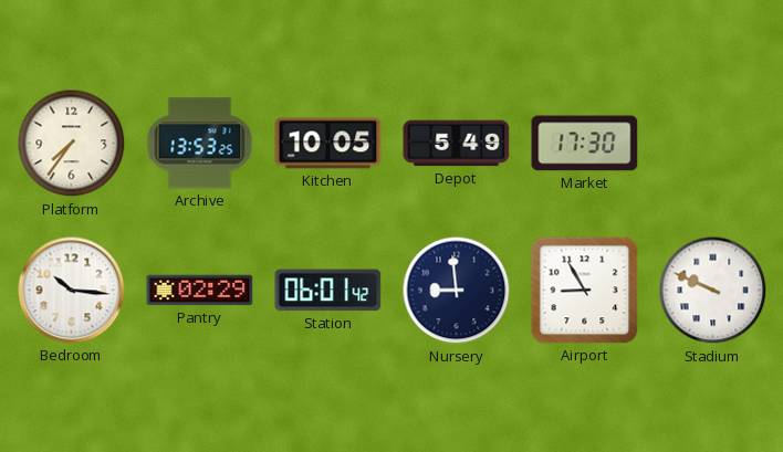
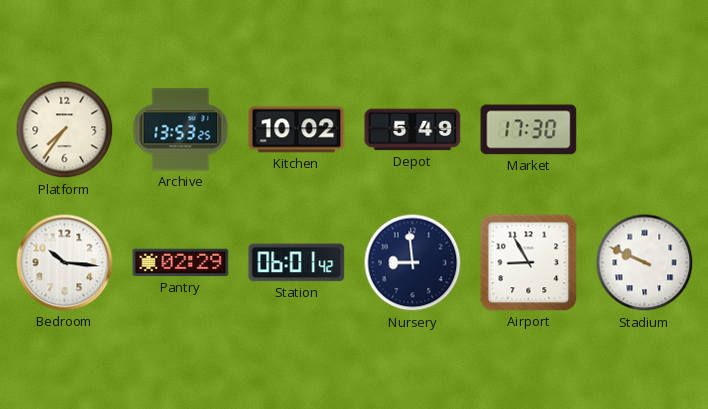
Kitchen: 10:05 -> 10:02
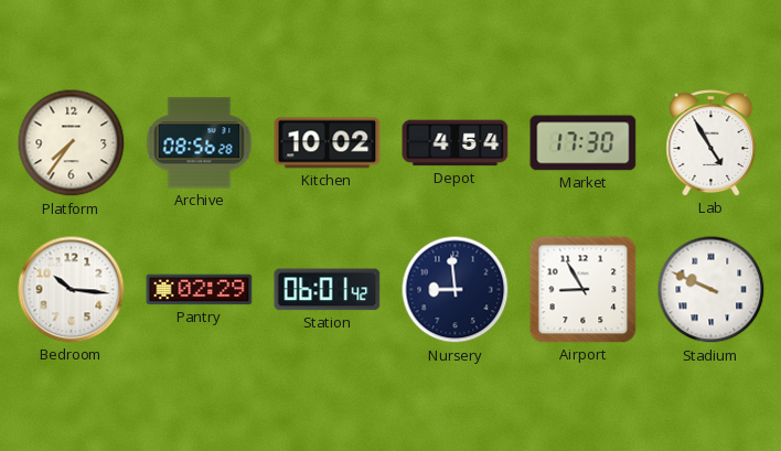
Archive: 13:53 -> 08:56
Depot: 5:49 -> 4:54
Lab: none -> 4:55
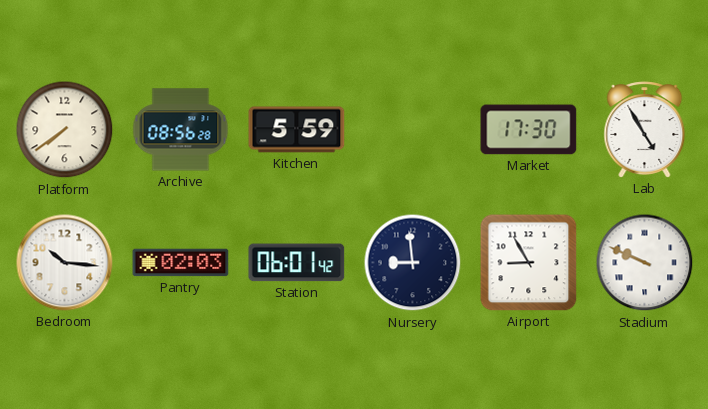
Platform: 7:36 -> 7:39
Kitchen: 10:02 -> 5:59
Depot: 4:54 -> none
Pantry: 02:29 -> 02:03
